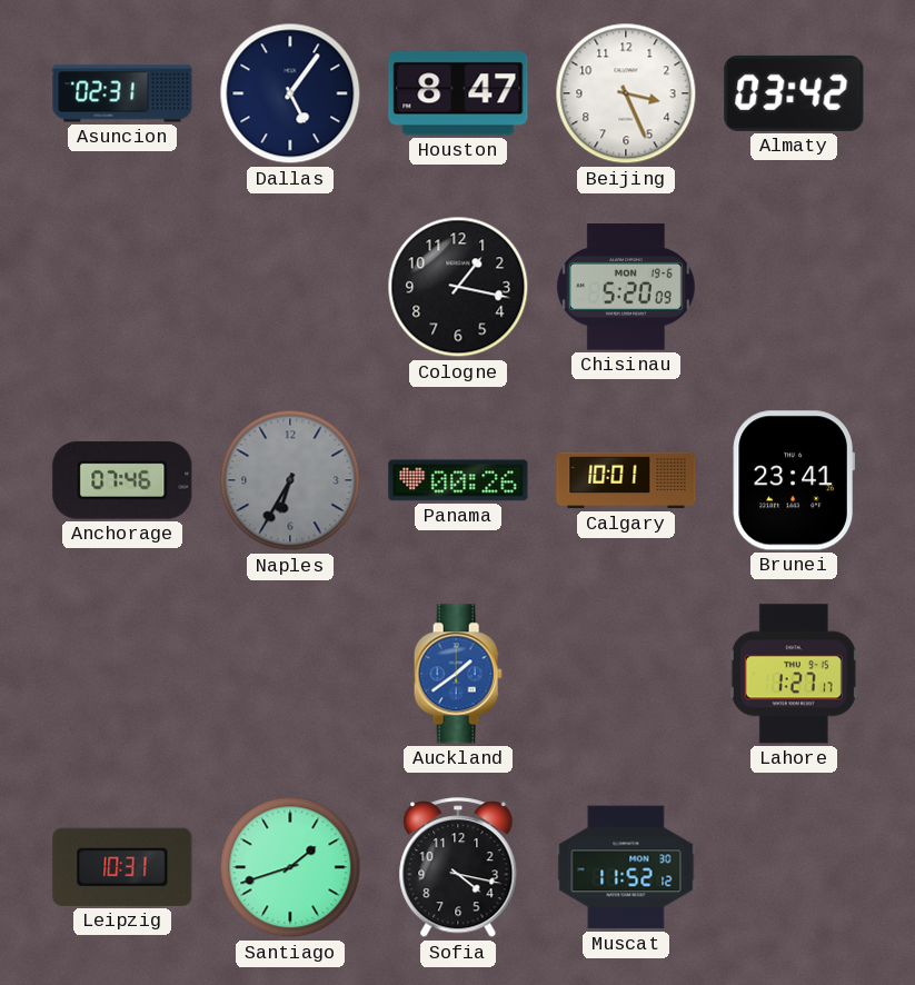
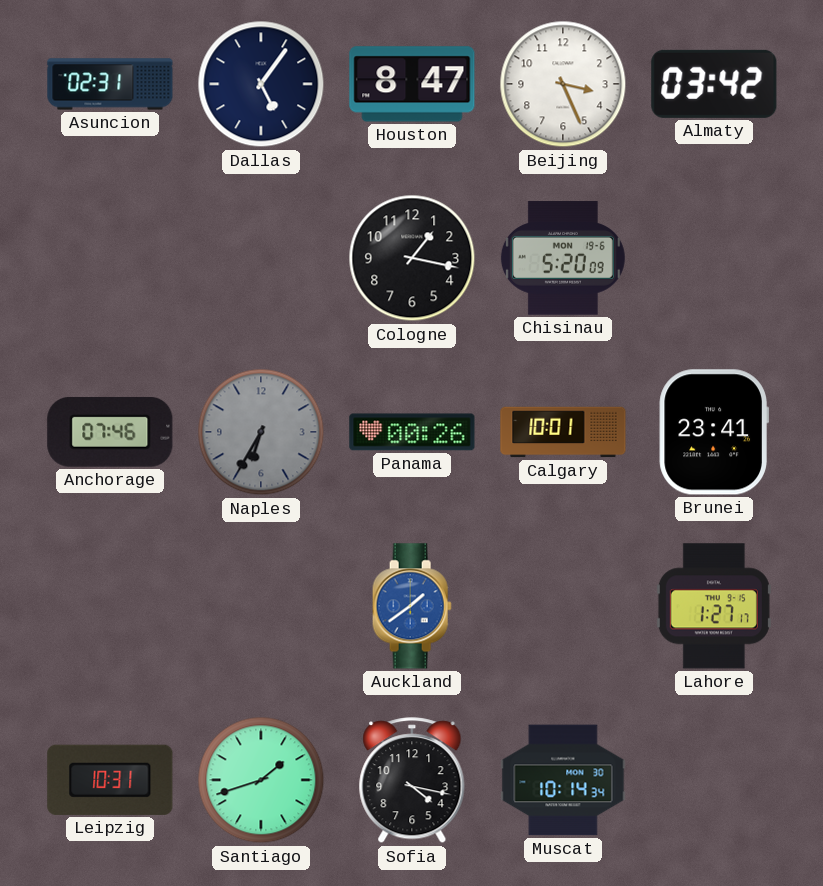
Muscat: 11:52 -> 10:14
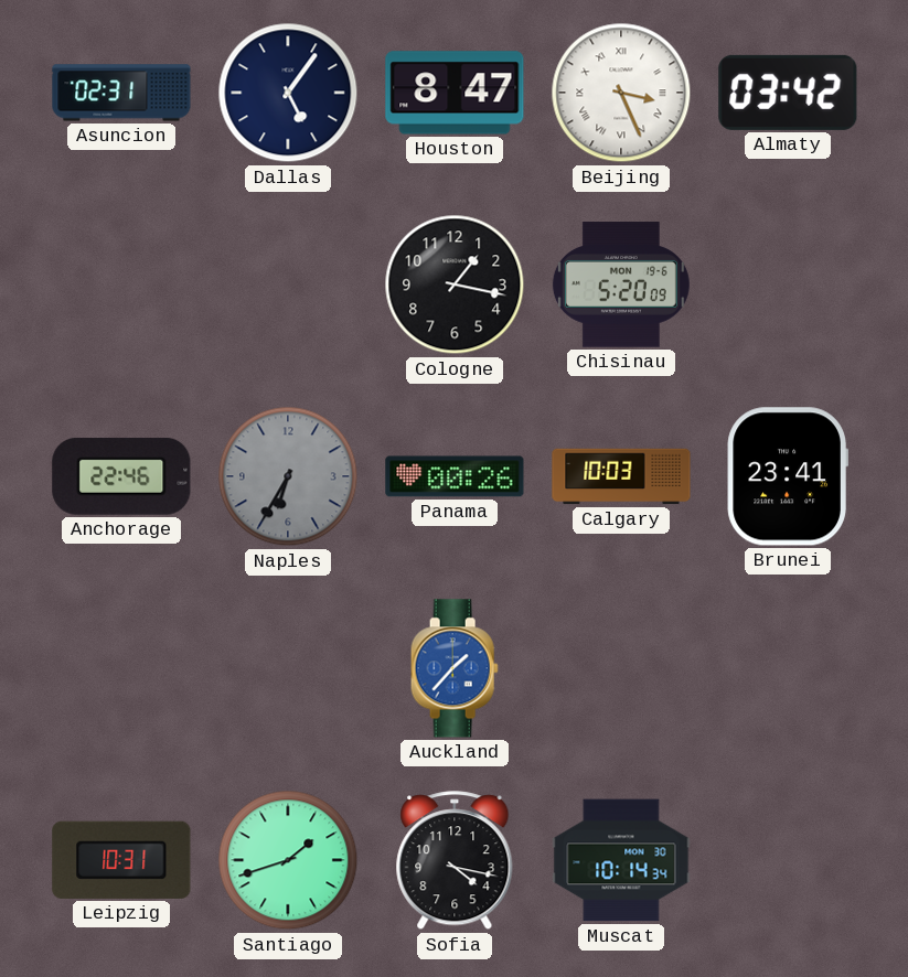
Beijing numerals: Arabic -> Roman
Anchorage: 07:46 -> 22:46
Calgary: 10:01 -> 10:03
Auckland: 1:39 -> 1:37
Lahore: 1:27 -> none
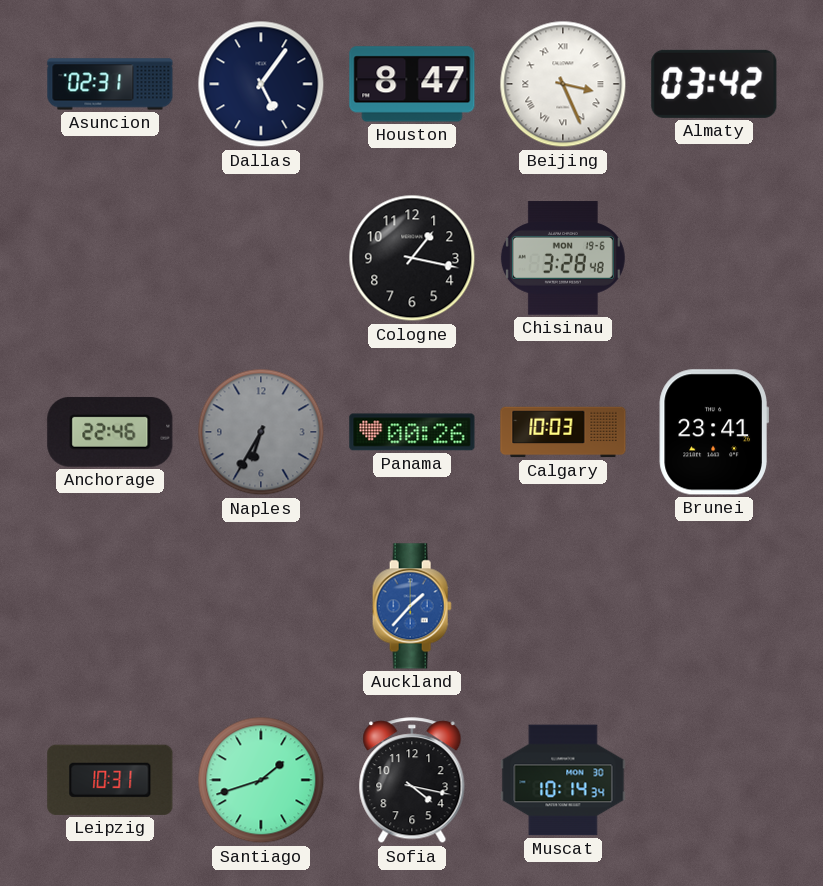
Chisinau: 5:20 -> 3:28
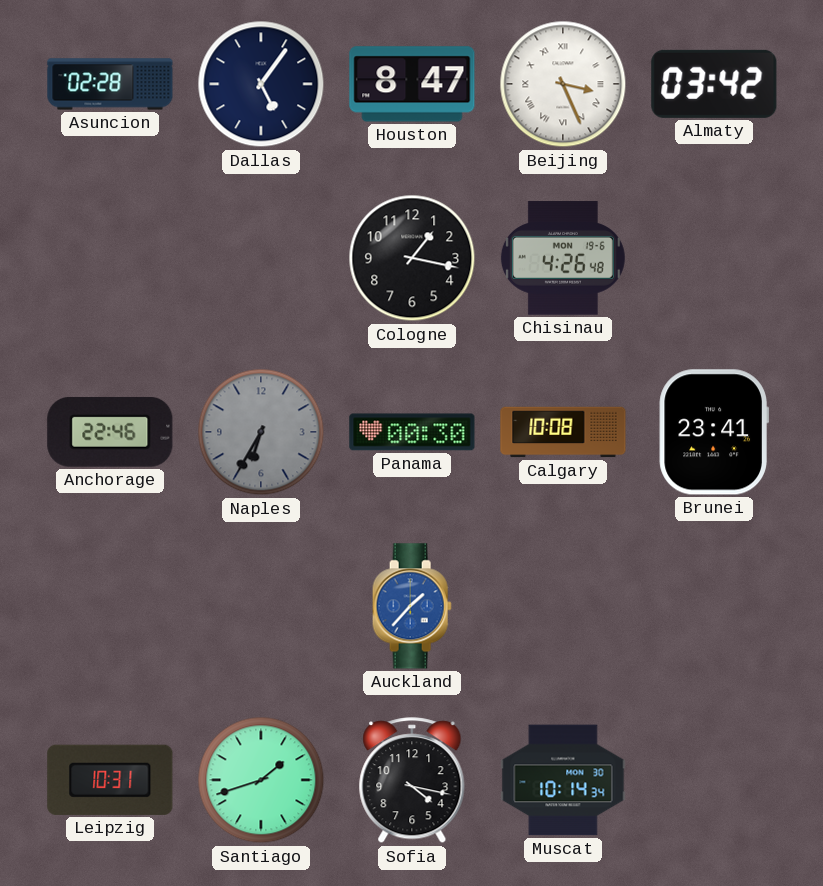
Asuncion: 02:31 -> 02:28
Chisinau: 3:28 -> 4:26
Panama: 00:26 -> 00:30
Calgary: 10:03 -> 10:08
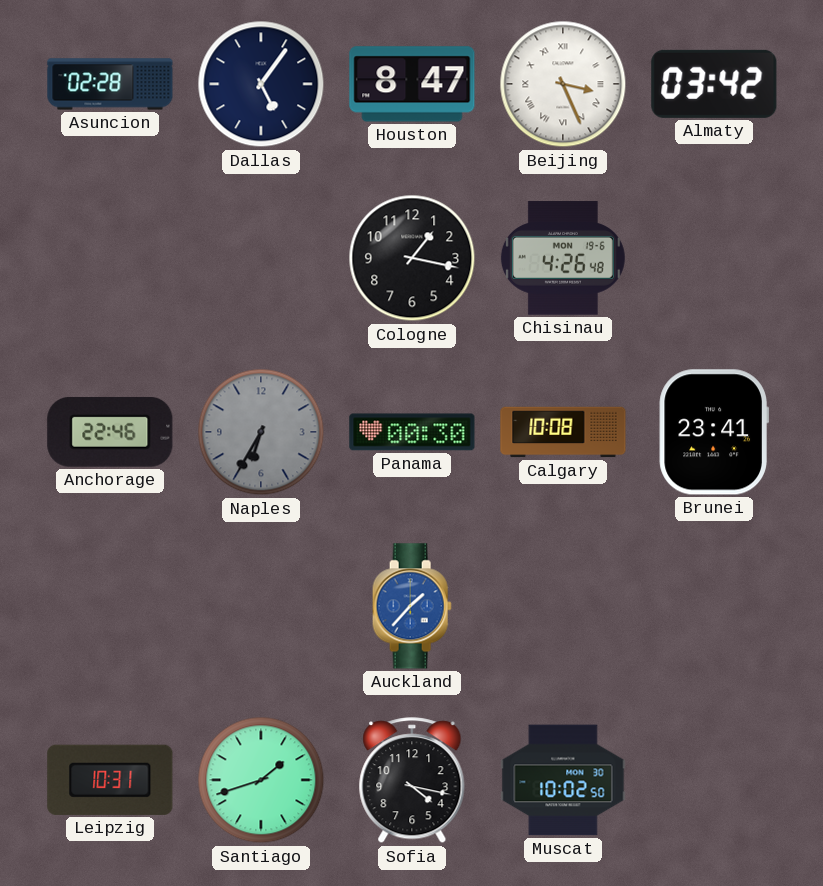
Muscat: 10:14 -> 10:02
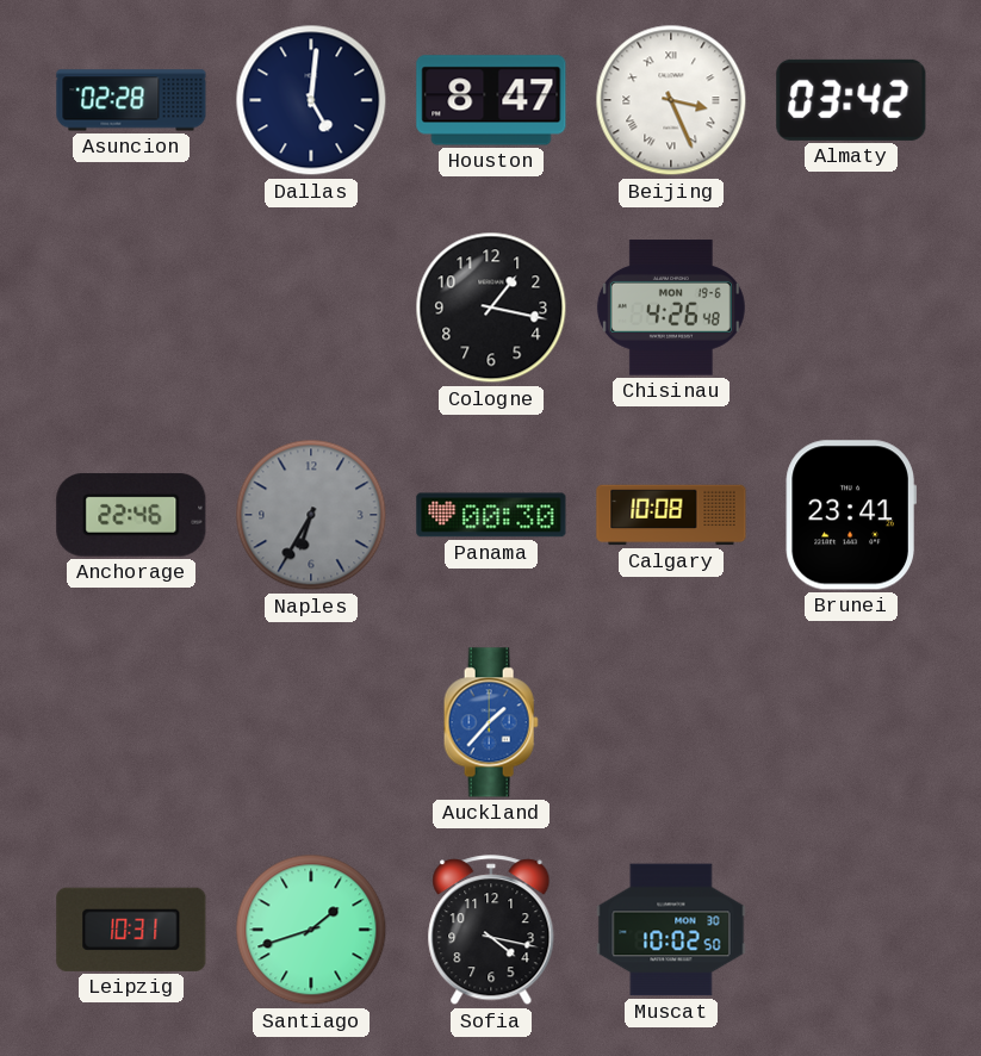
Dallas: 5:06 -> 5:01
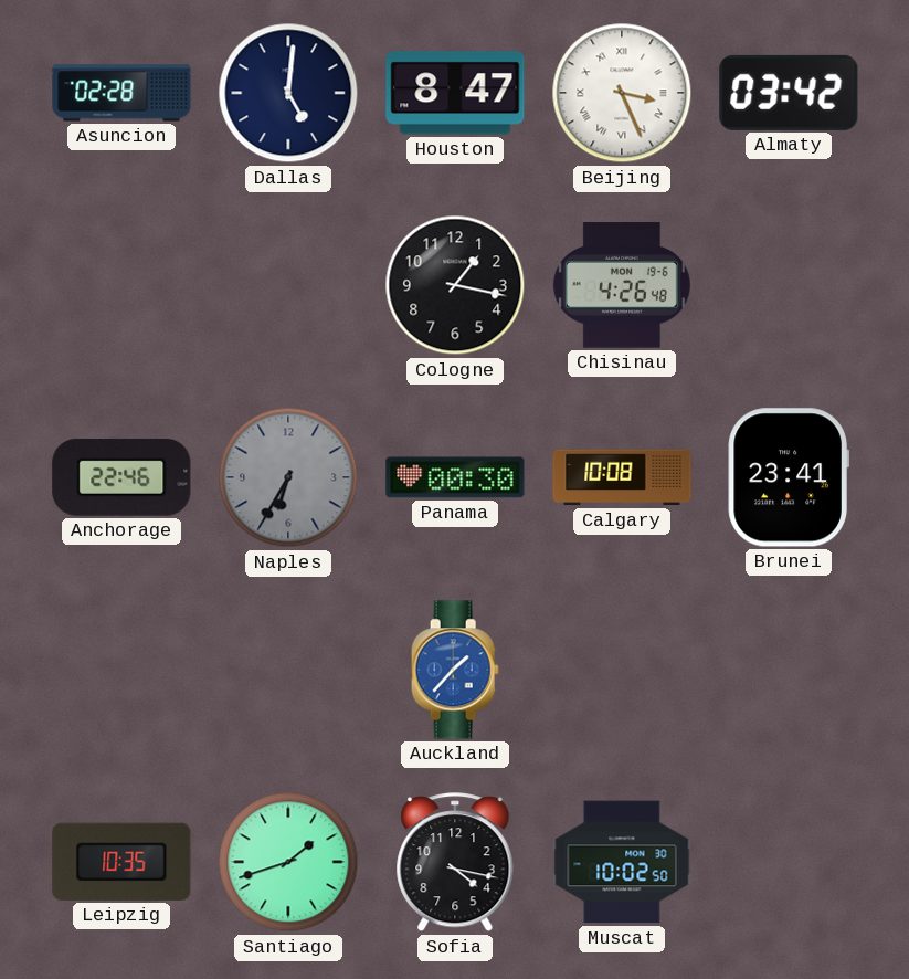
Leipzig: 10:31 -> 10:35
